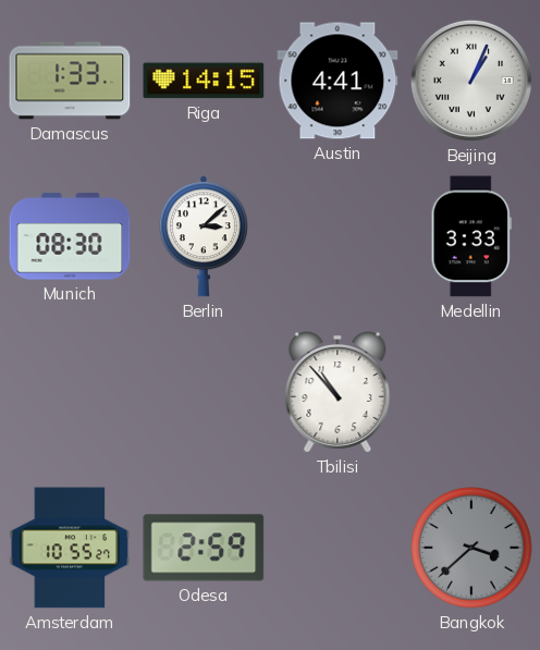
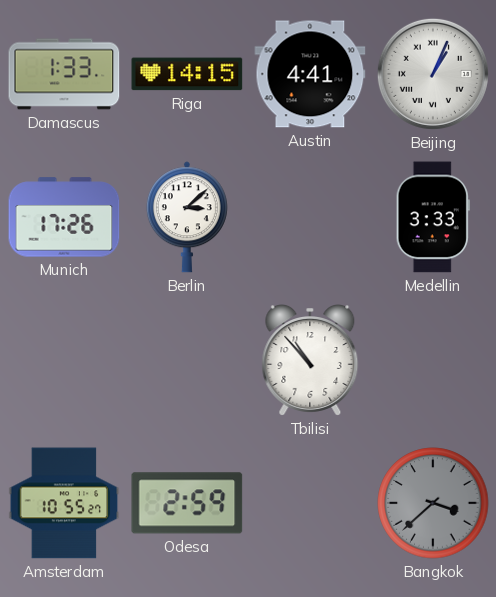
Munich: 08:30 -> 17:26
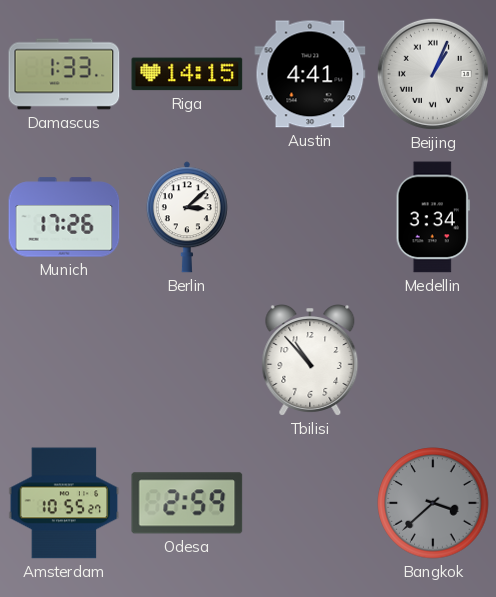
Medellin: 3:33 -> 3:34
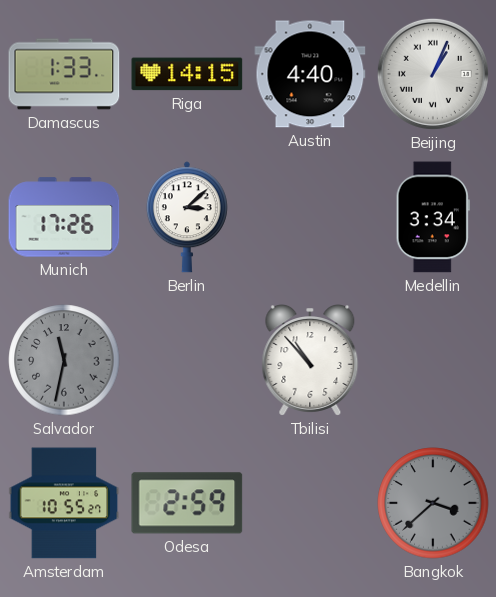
Austin: 4:41 -> 4:40
Salvador: none -> 11:32
